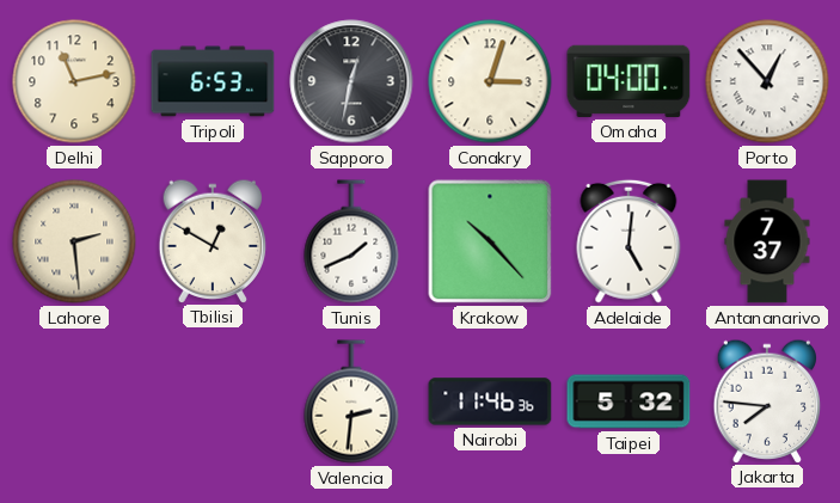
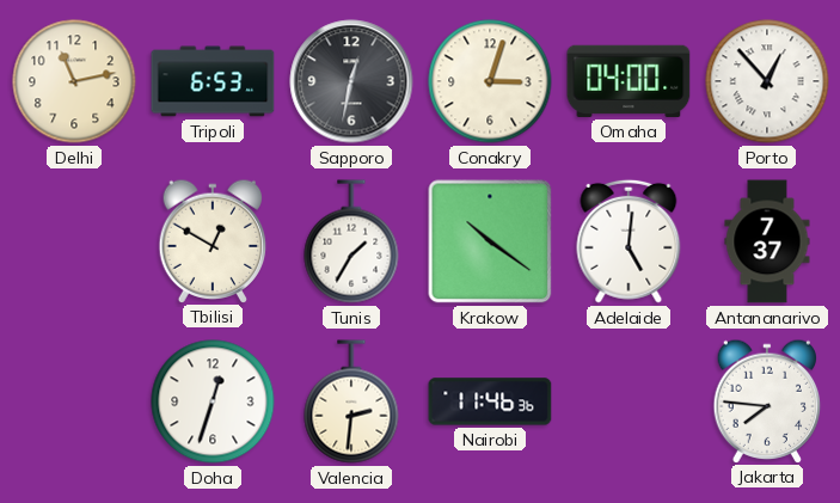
Lahore: 2:29 -> none
Tunis: 1:41 -> 1:35
Krakow: 10:23 -> 10:21
Doha: none -> 12:33
Taipei: 5:32 -> none
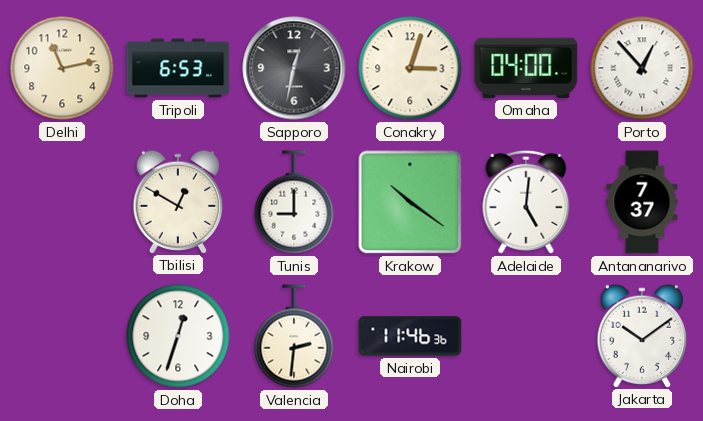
Tunis: 1:35 -> 9:00
Jakarta: 7:46 -> 10:09
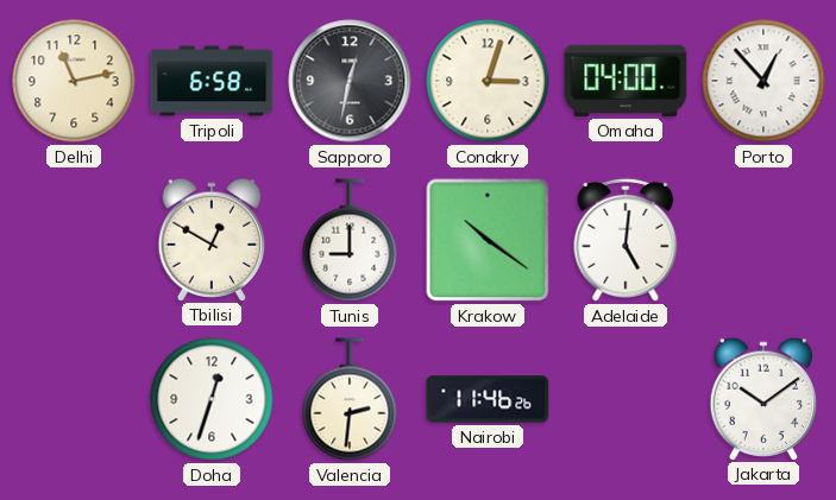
Tripoli: 6:53 -> 6:58
Antananarivo: 7:37 -> none
Nairobi: 11:46:36 -> 11:46:26
